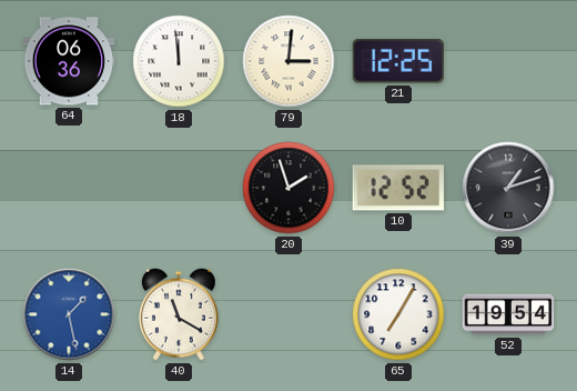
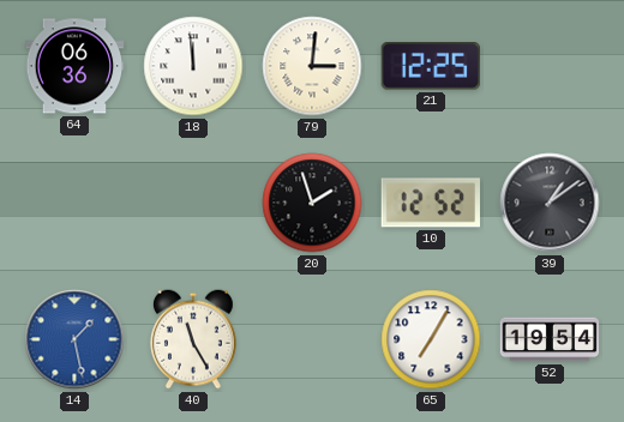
39: 1:12 -> 1:09
40: 11:20 -> 11:25
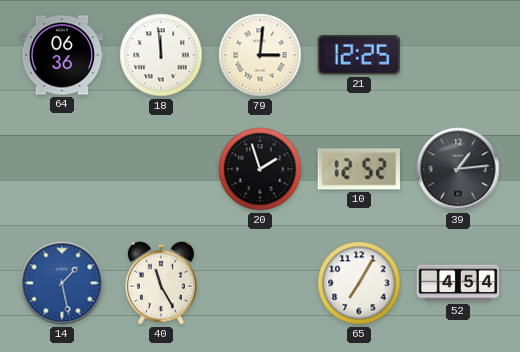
39: 1:09 -> 1:14
52: 19:54 -> 4:54
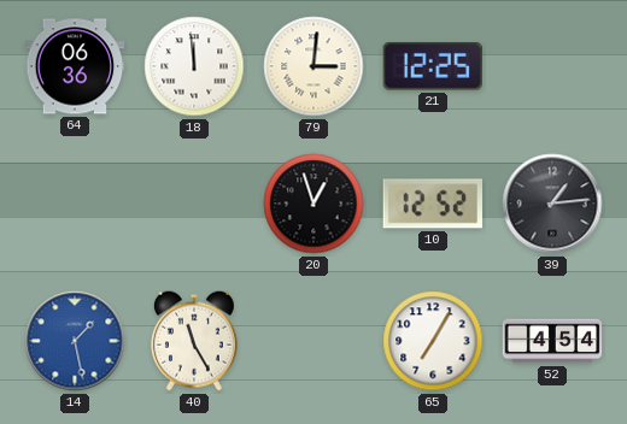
20: 1:57 -> 12:57
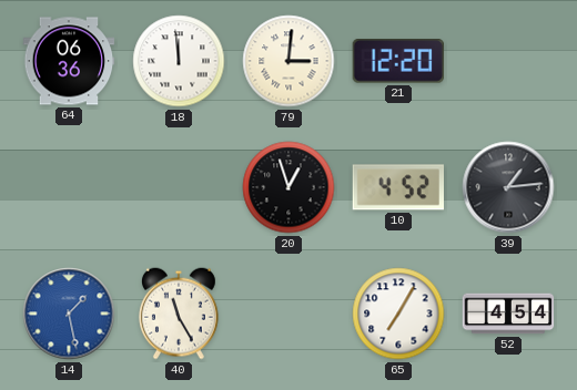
21: 12:25 -> 12:20
10: 12:52 -> 4:52
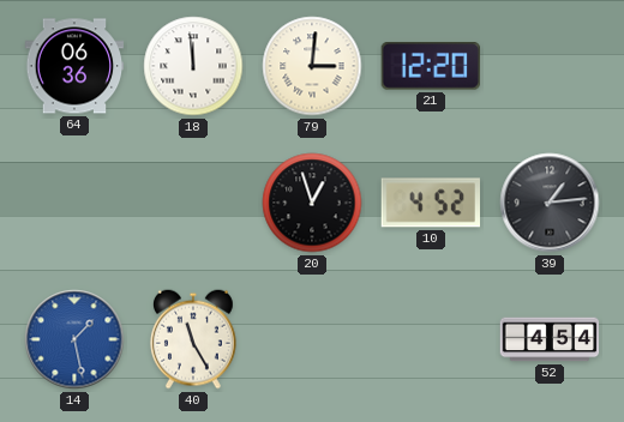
65: 7:05 -> none
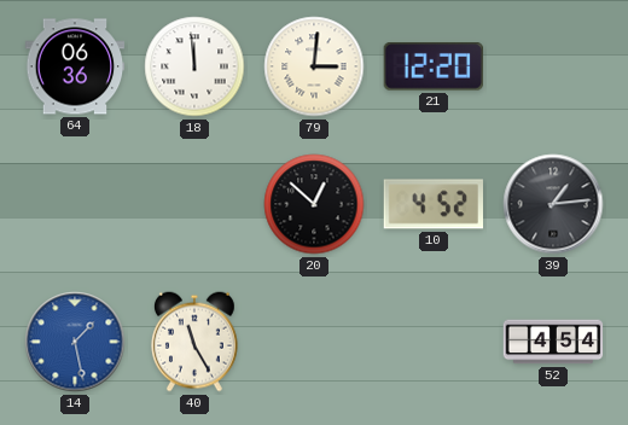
20: 12:57 -> 12:52
